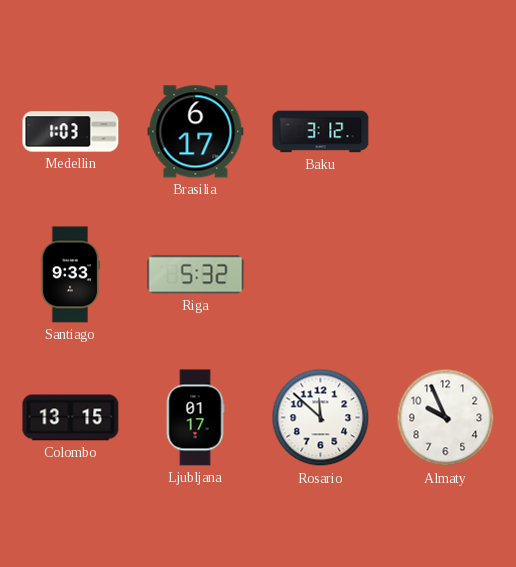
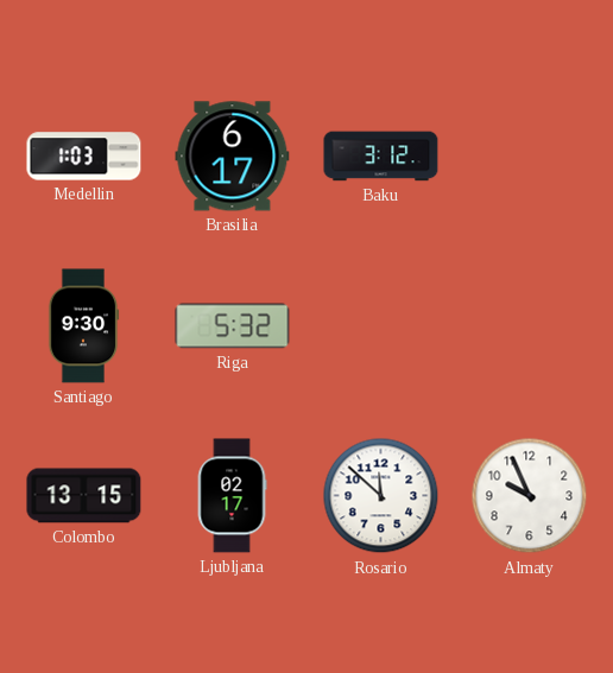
Santiago: 9:33 -> 9:30
Ljubljana: 01:17 -> 02:17
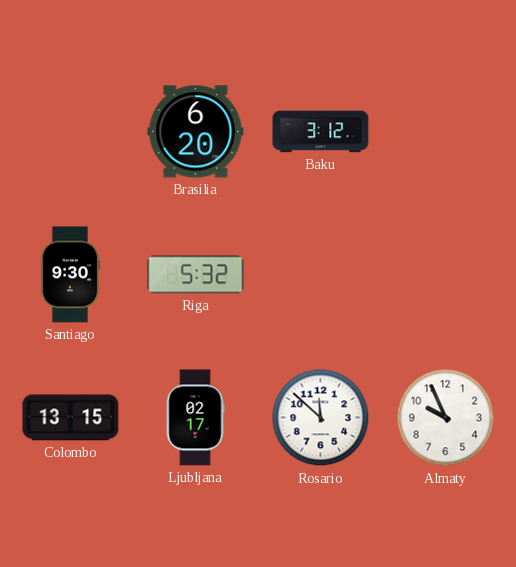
Medellin: 1:03 -> none
Brasilia: 6:17 -> 6:20
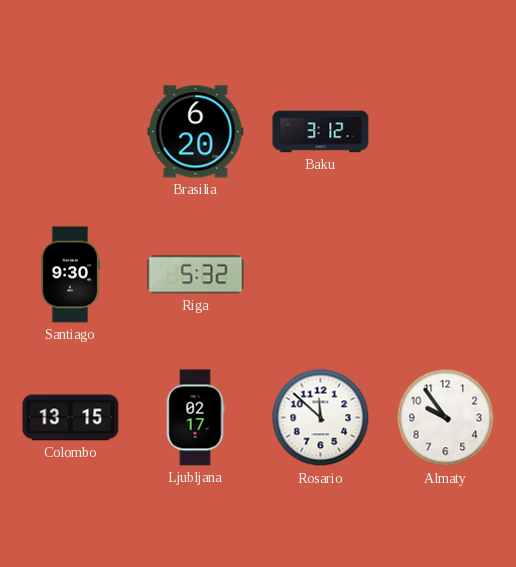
Almaty: 9:56 -> 9:54
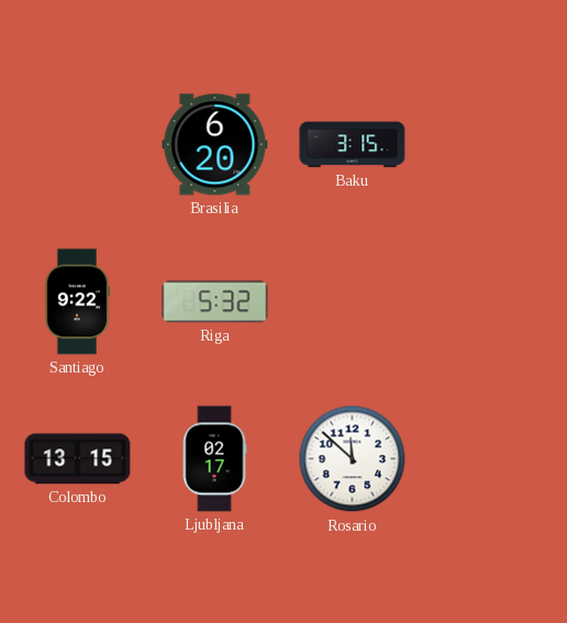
Baku: 3:12 -> 3:15
Santiago: 9:30 -> 9:22
Almaty: 9:54 -> none
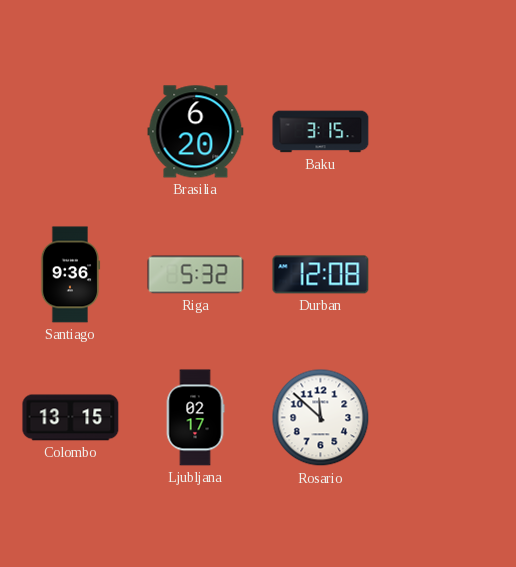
Santiago: 9:22 -> 9:36
Durban: none -> 12:08
